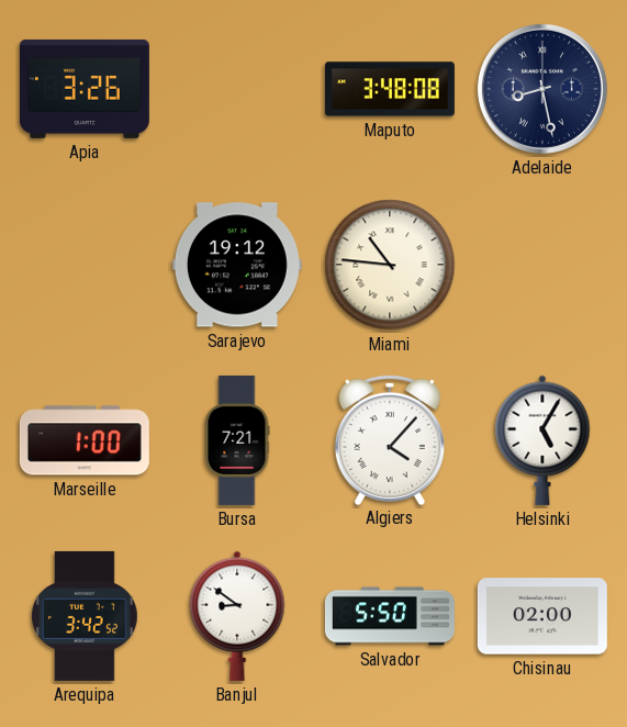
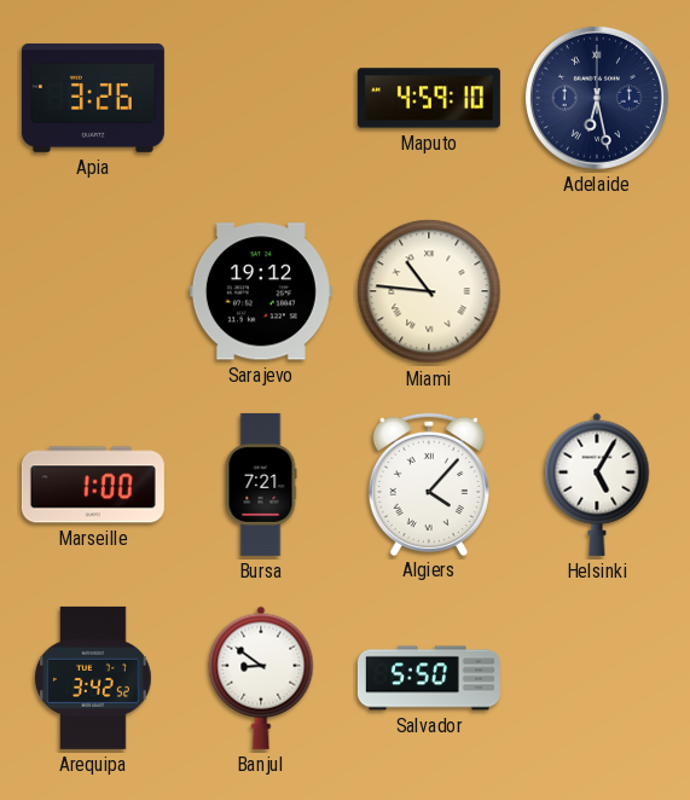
Maputo: 3:48 -> 4:59
Adelaide: 8:28 -> 6:28
Chisinau: 02:00 -> none
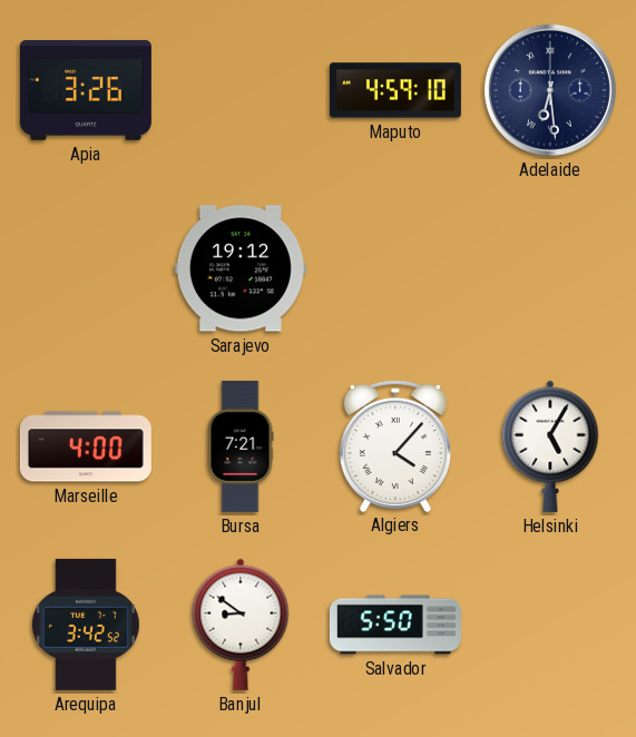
Adelaide: 6:28 -> 6:29
Miami: 10:46 -> none
Marseille: 1:00 -> 4:00
